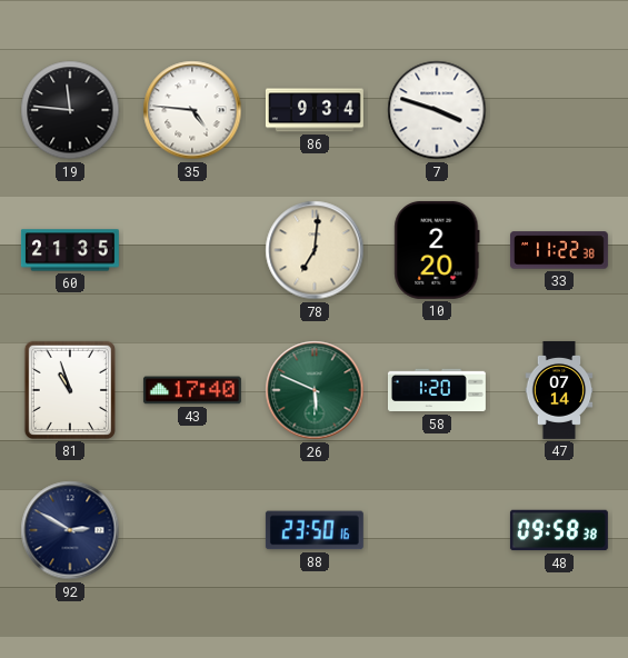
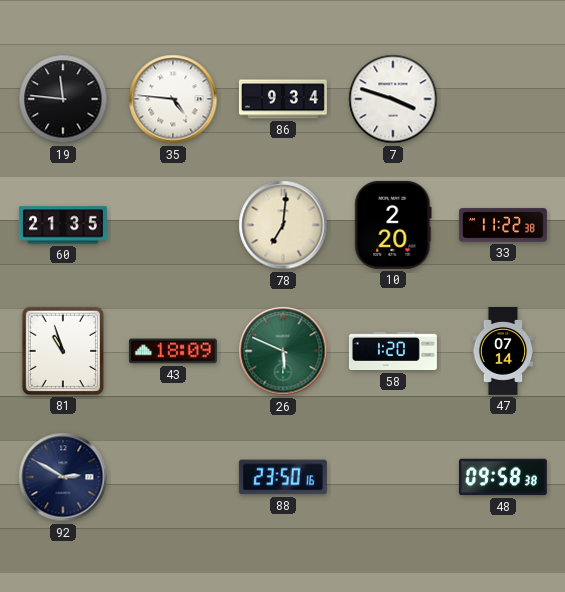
43: 17:40 -> 18:09
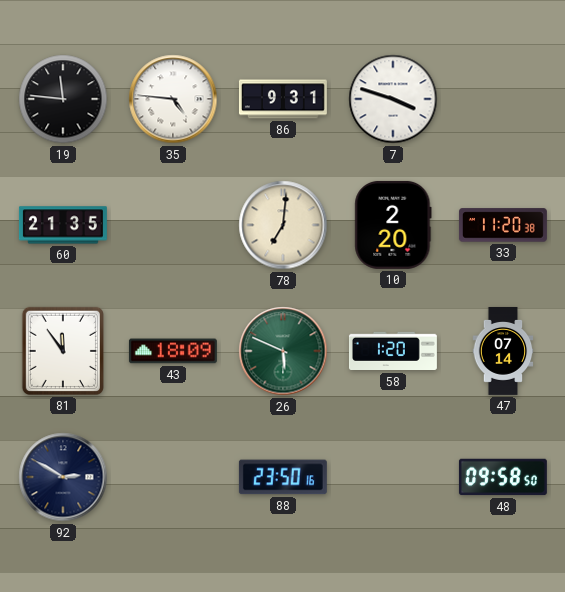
86: 9:34 -> 9:31
33: 11:22 -> 11:20
81: 10:57 -> 11:54
48: 09:58:38 -> 09:58:50
